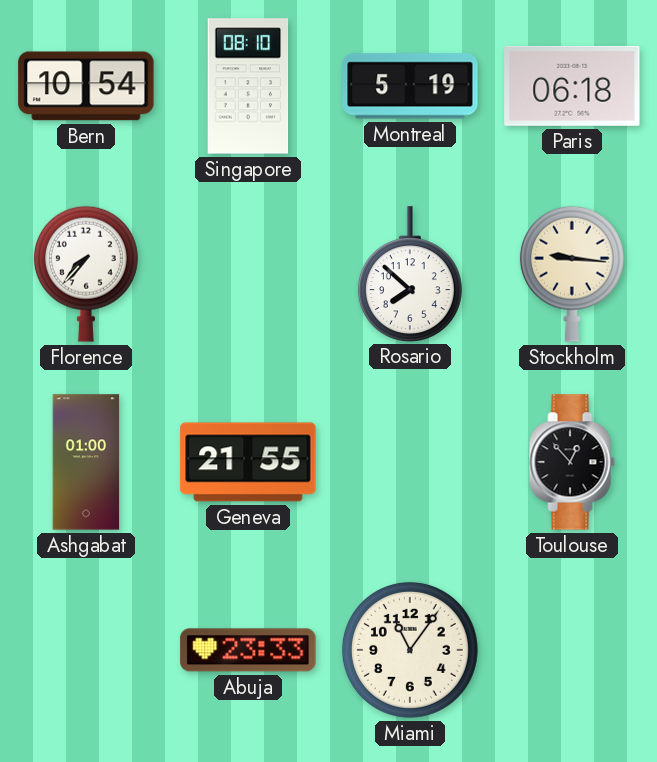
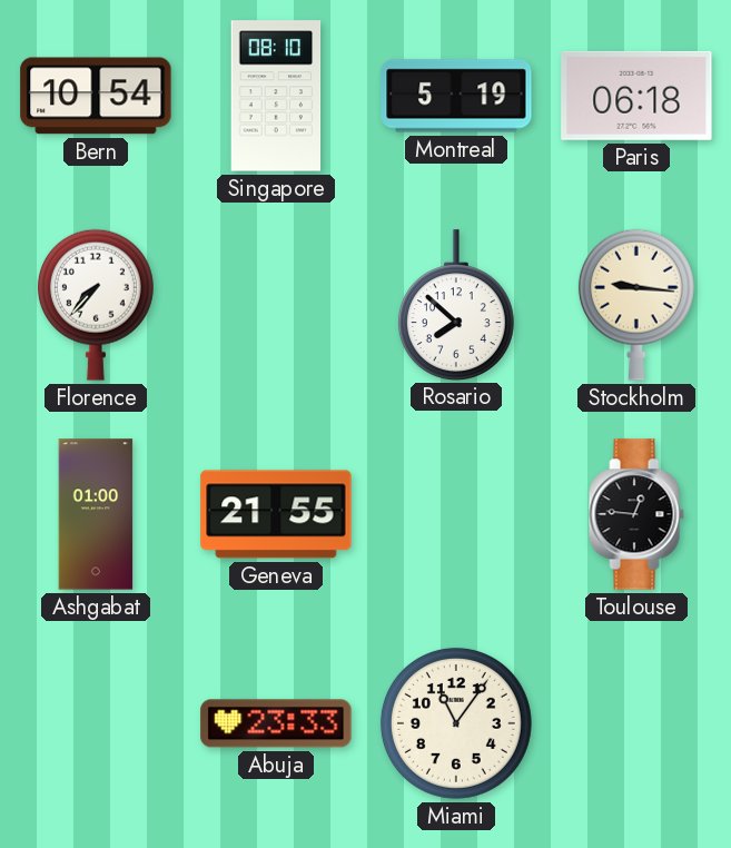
Toulouse: 12:53 -> 12:46
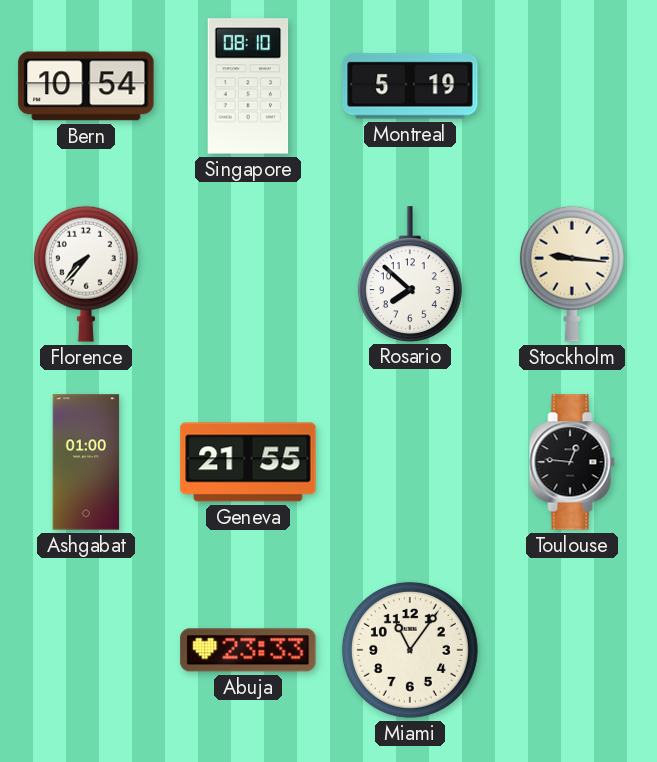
Paris: 06:18 -> none
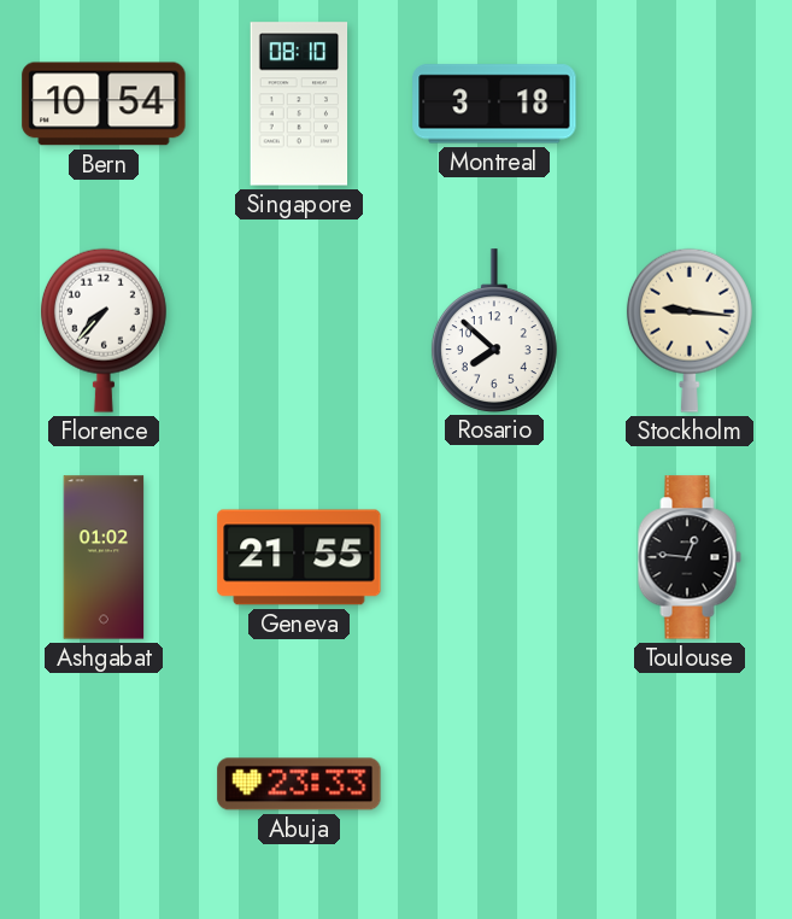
Montreal: 5:19 -> 3:18
Ashgabat: 01:00 -> 01:02
Miami: 11:06 -> none
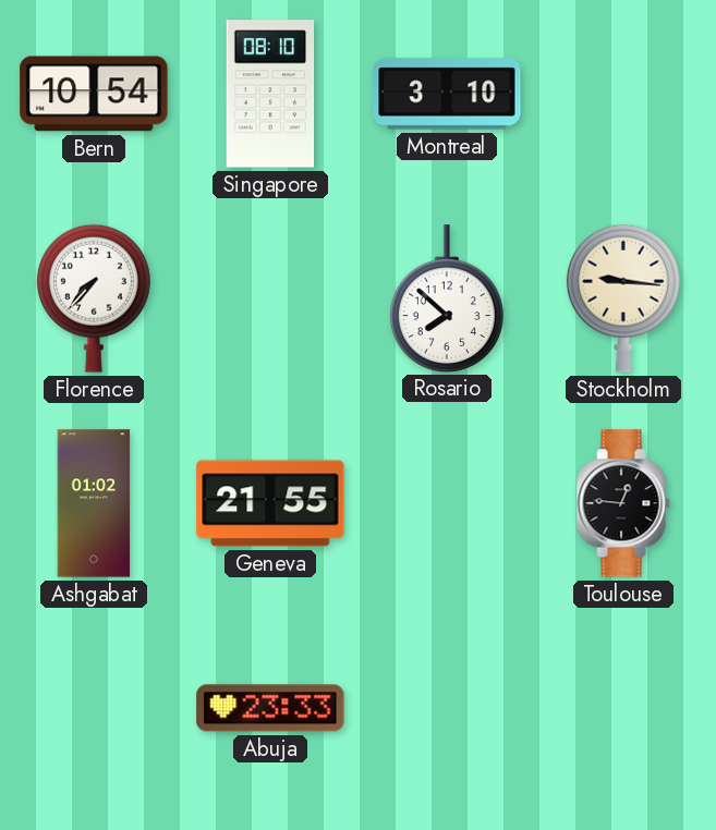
Montreal: 3:18 -> 3:10
